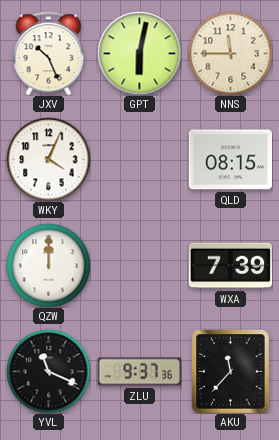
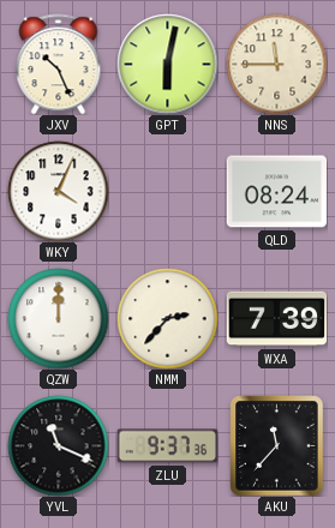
QLD: 08:15 -> 08:24
NMM: none -> 2:37
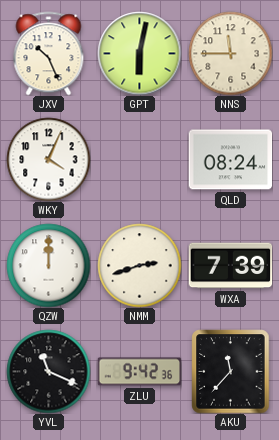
NMM: 2:37 -> 2:42
ZLU: 9:37 -> 9:42
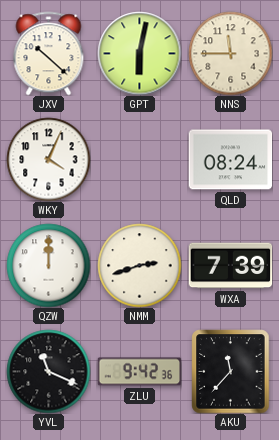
JXV: 10:26 -> 10:22
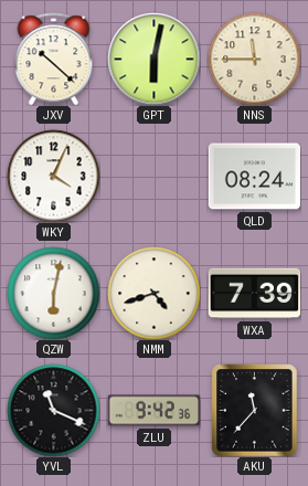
QZW: 12:00 -> 6:02
NMM: 2:42 -> 4:42
